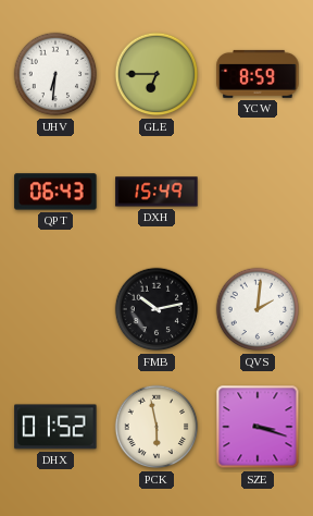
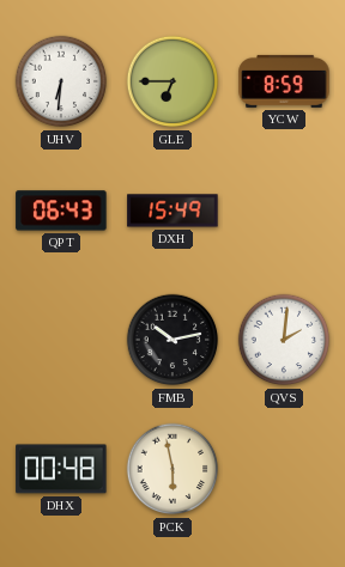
DHX: 01:52 -> 00:48
SZE: 3:18 -> none
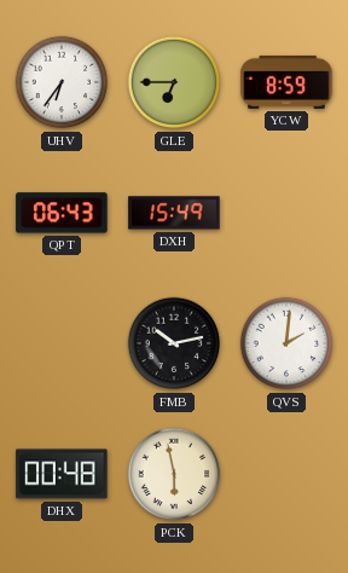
UHV: 6:31 -> 6:36
